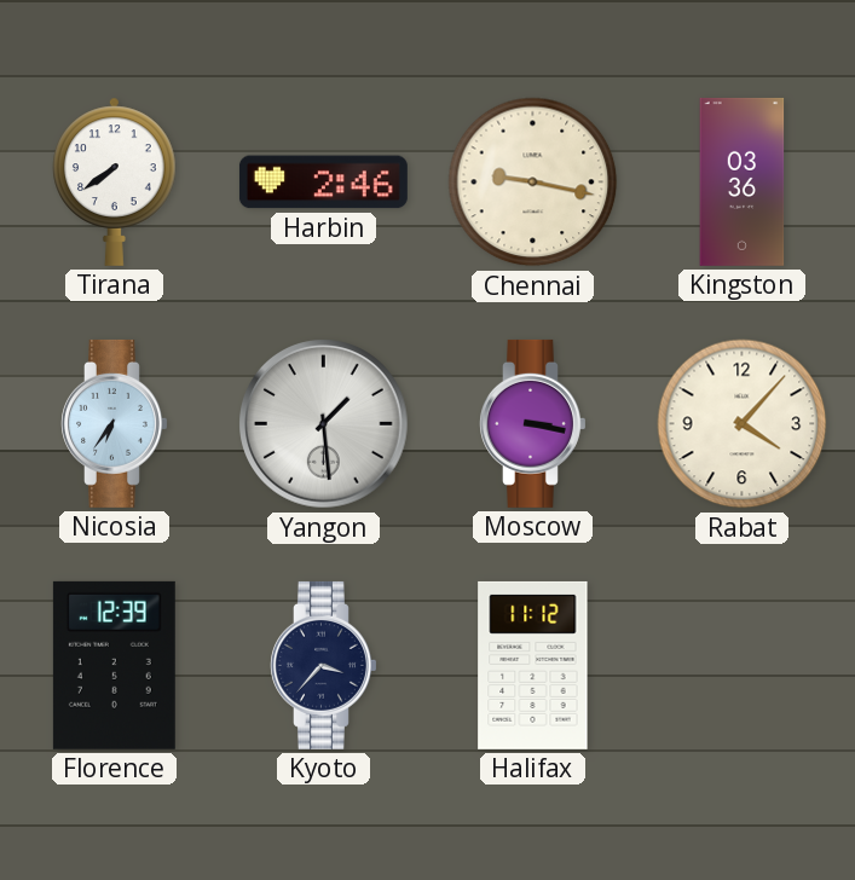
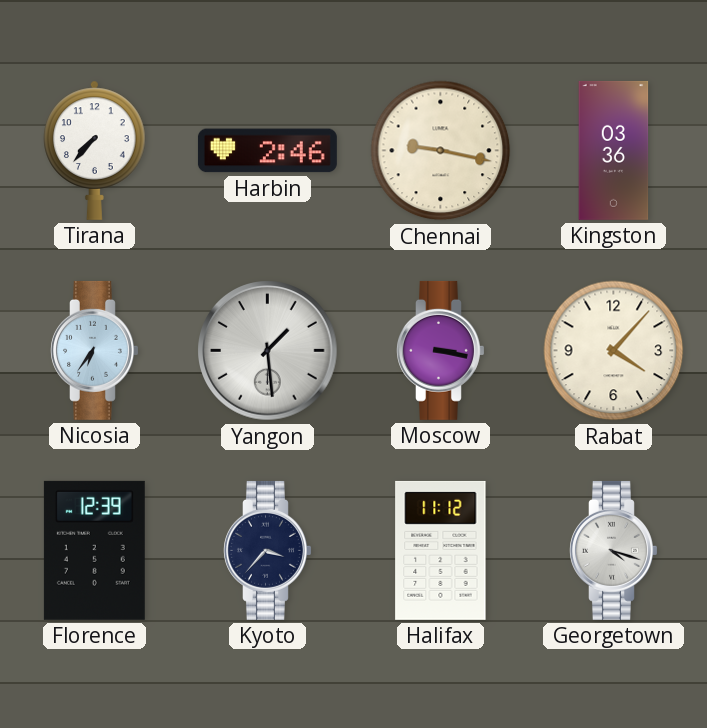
Tirana: 7:39 -> 7:37
Georgetown: none -> 4:18
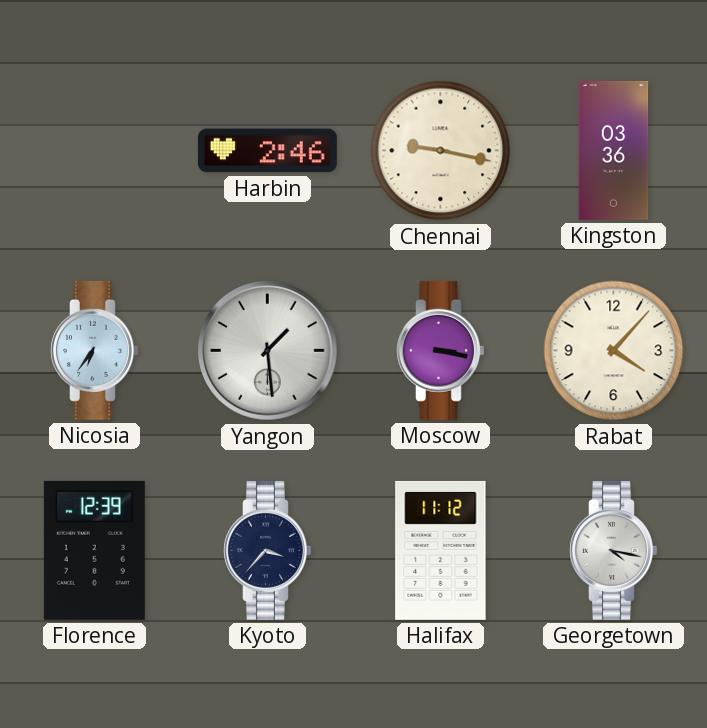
Tirana: 7:37 -> none
Georgetown: 4:18 -> 4:17
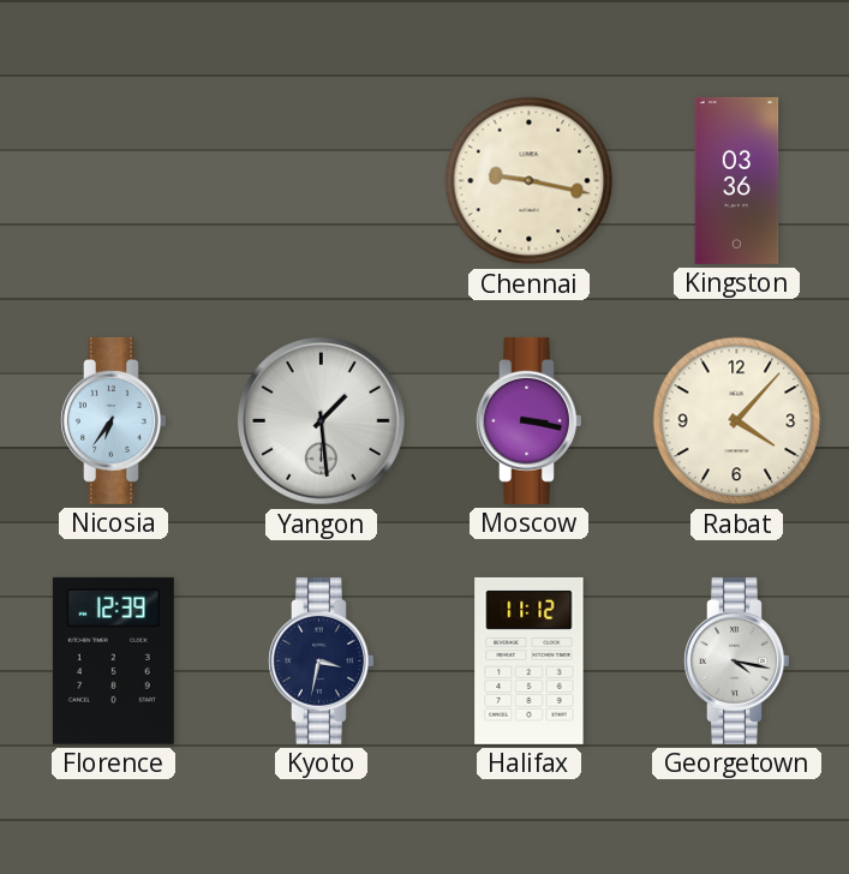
Harbin: 2:46 -> none
Kyoto: 3:37 -> 3:32
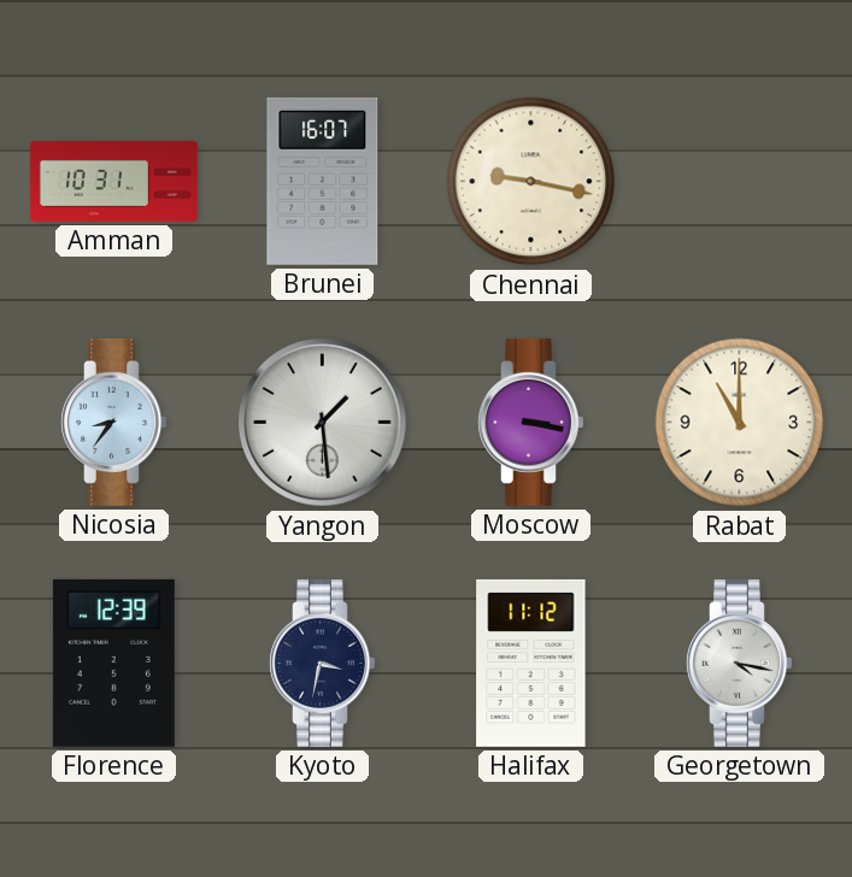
Amman: none -> 10:31
Brunei: none -> 16:07
Kingston: 03:36 -> none
Nicosia: 6:36 -> 8:36
Rabat: 4:07 -> 11:00
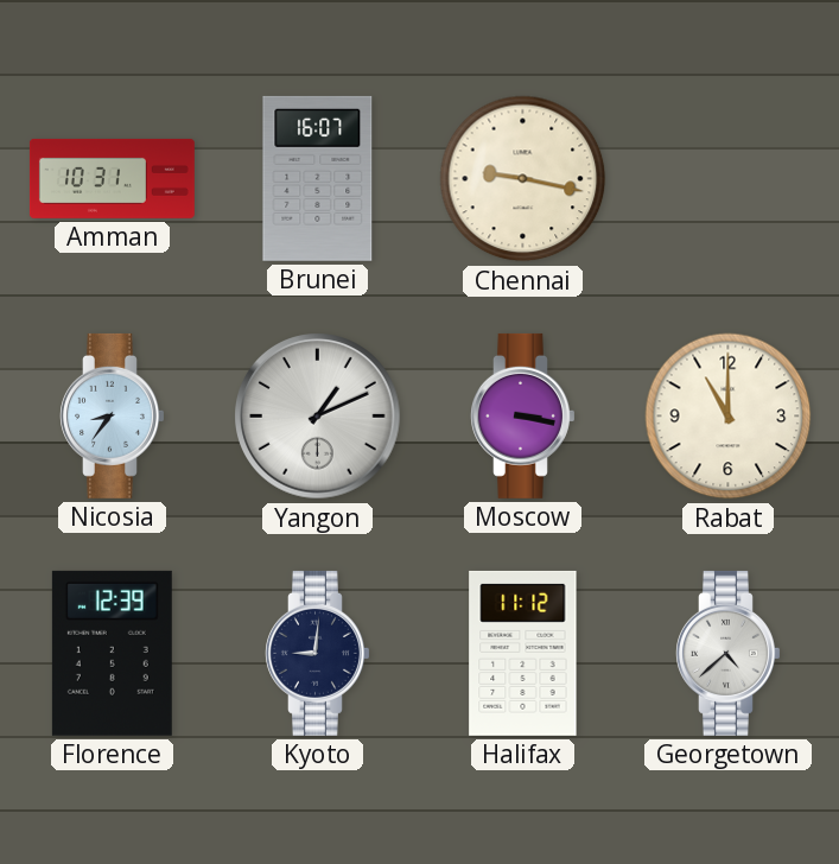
Yangon: 1:29 -> 1:11
Kyoto: 3:32 -> 9:01
Georgetown: 4:17 -> 4:38
